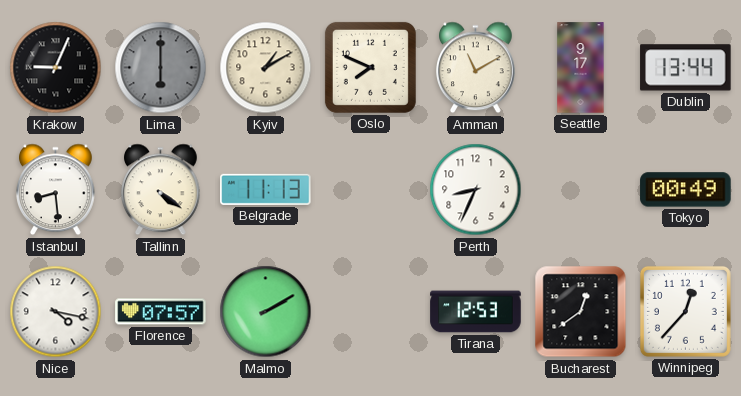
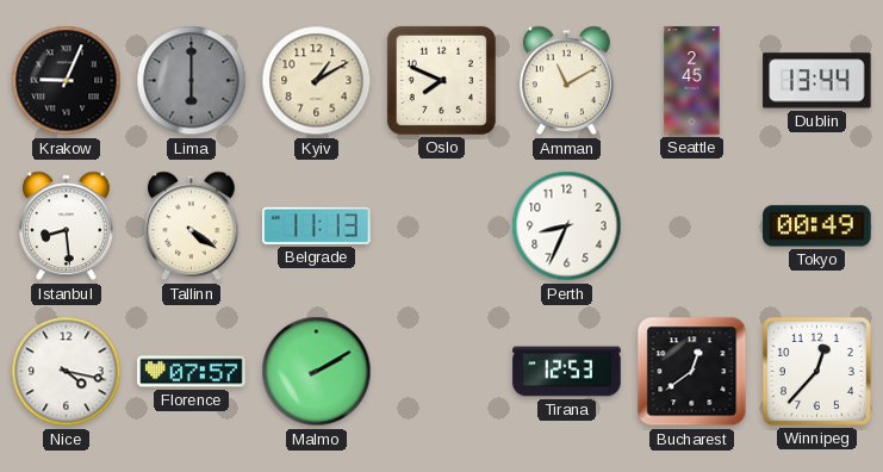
Seattle: 9:17 -> 2:45
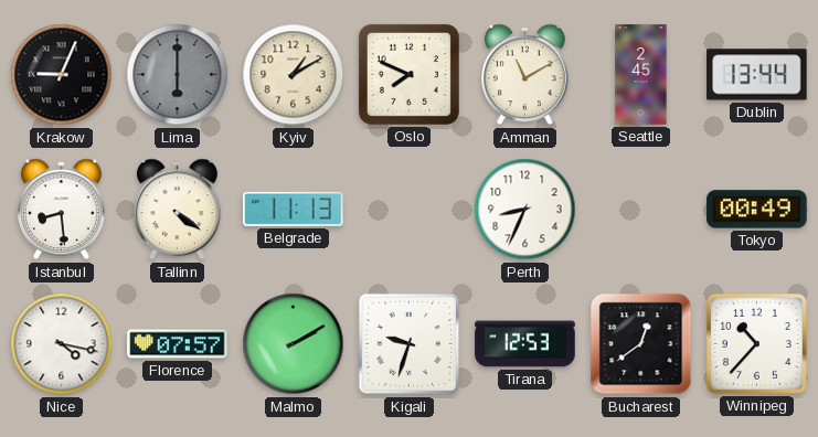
Kigali: none -> 9:33
Winnipeg: 12:37 -> 10:37
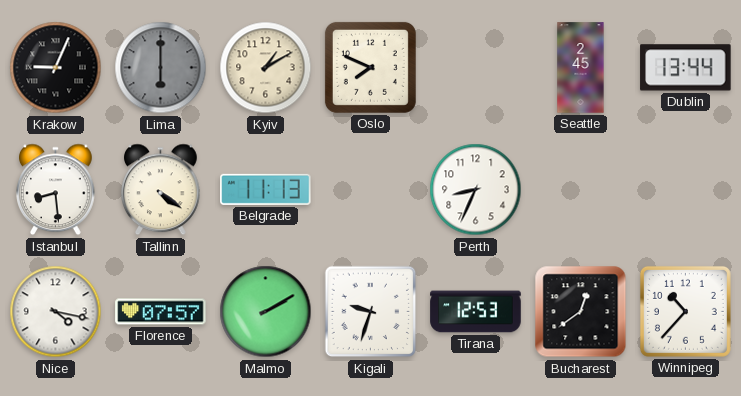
Amman: 11:10 -> none
Tokyo: 00:49 -> none
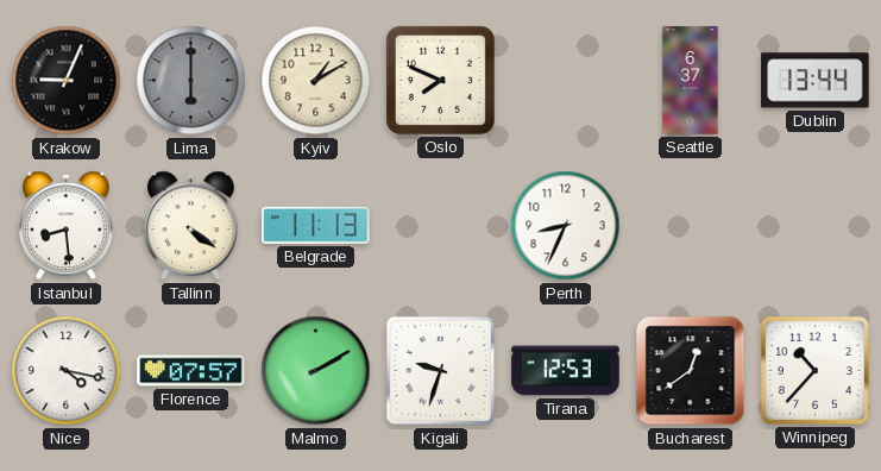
Seattle: 2:45 -> 6:37
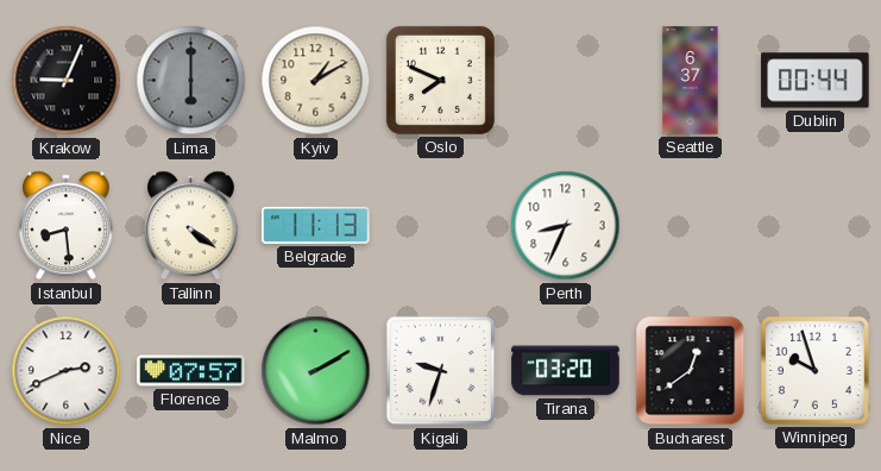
Dublin: 13:44 -> 00:44
Nice: 4:17 -> 2:41
Tirana: 12:53 -> 03:20
Winnipeg: 10:37 -> 9:57
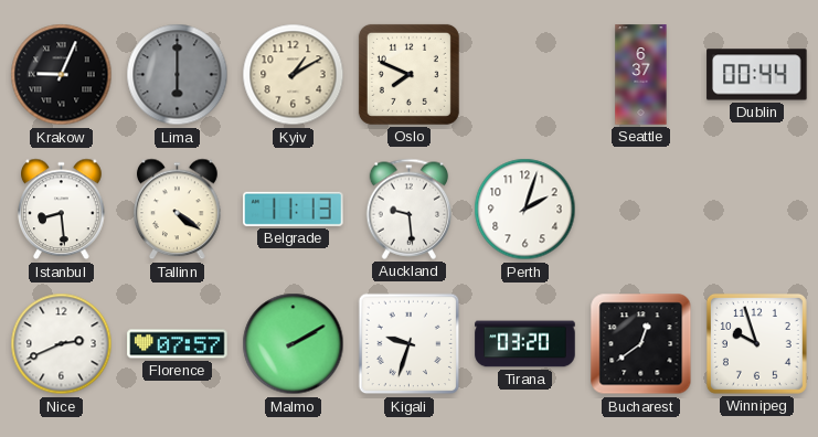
Auckland: none -> 9:29
Perth: 8:34 -> 2:03
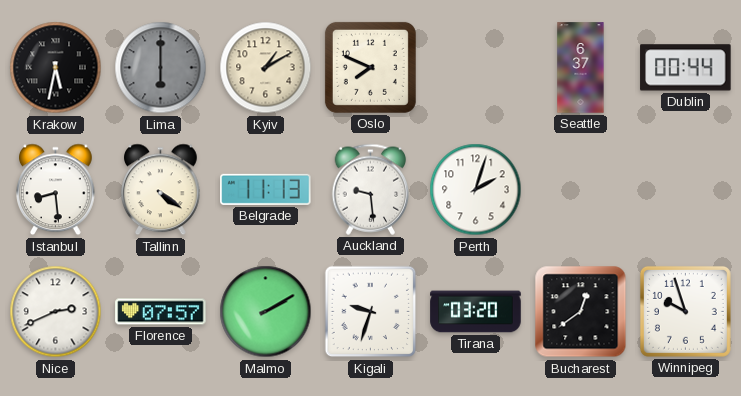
Krakow: 9:04 -> 5:32
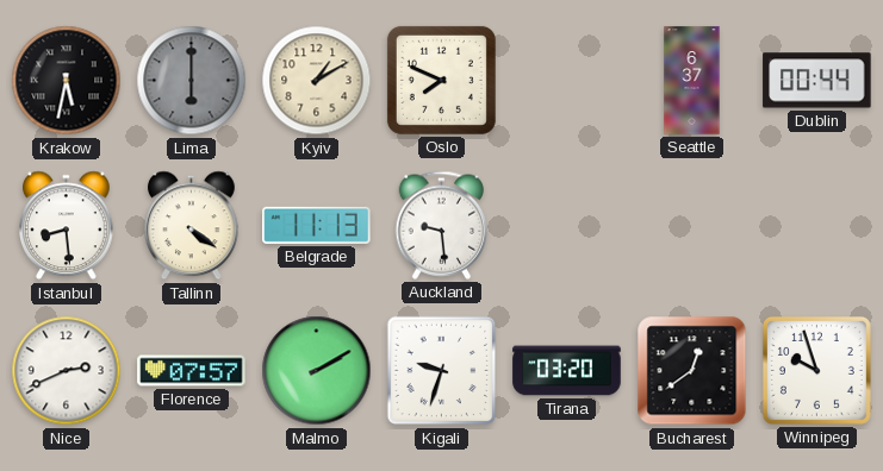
Perth: 2:03 -> none
